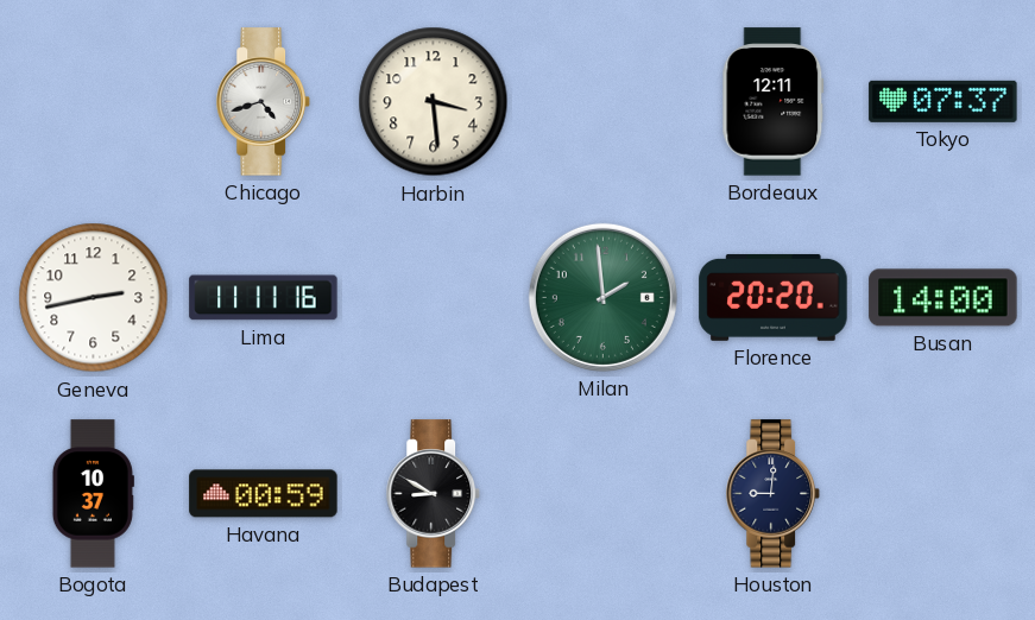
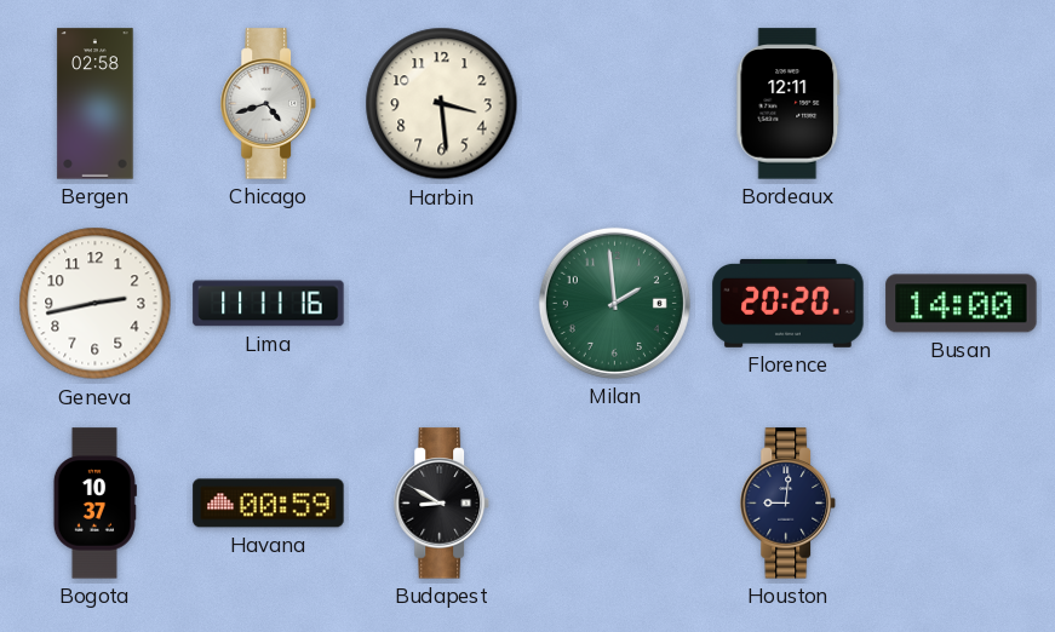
Bergen: none -> 02:58
Tokyo: 07:37 -> none
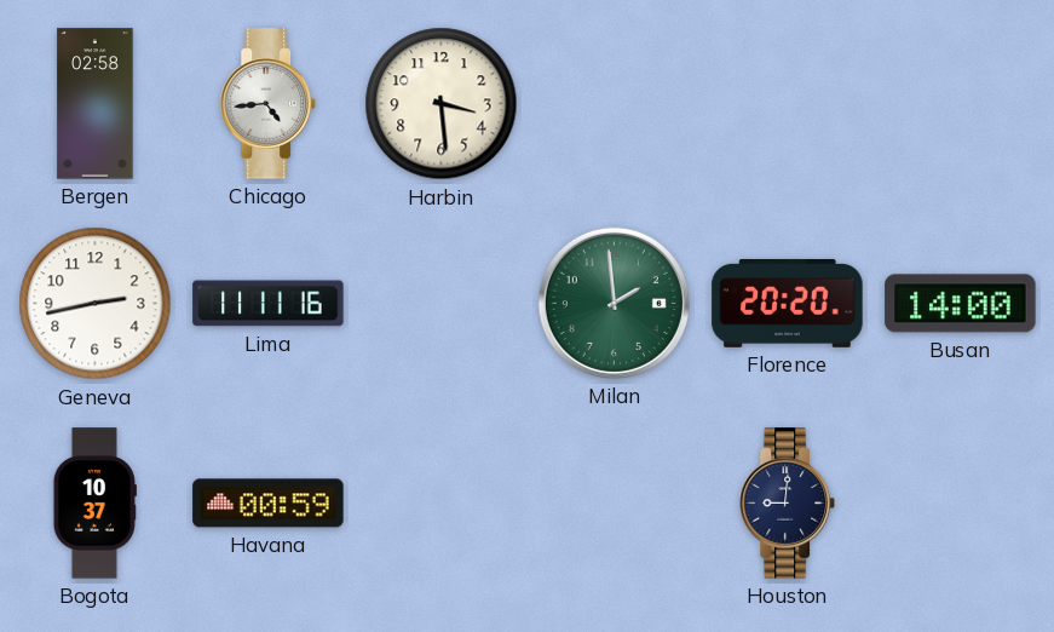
Chicago: 4:42 -> 4:44
Bordeaux: 12:11 -> none
Budapest: 8:50 -> none
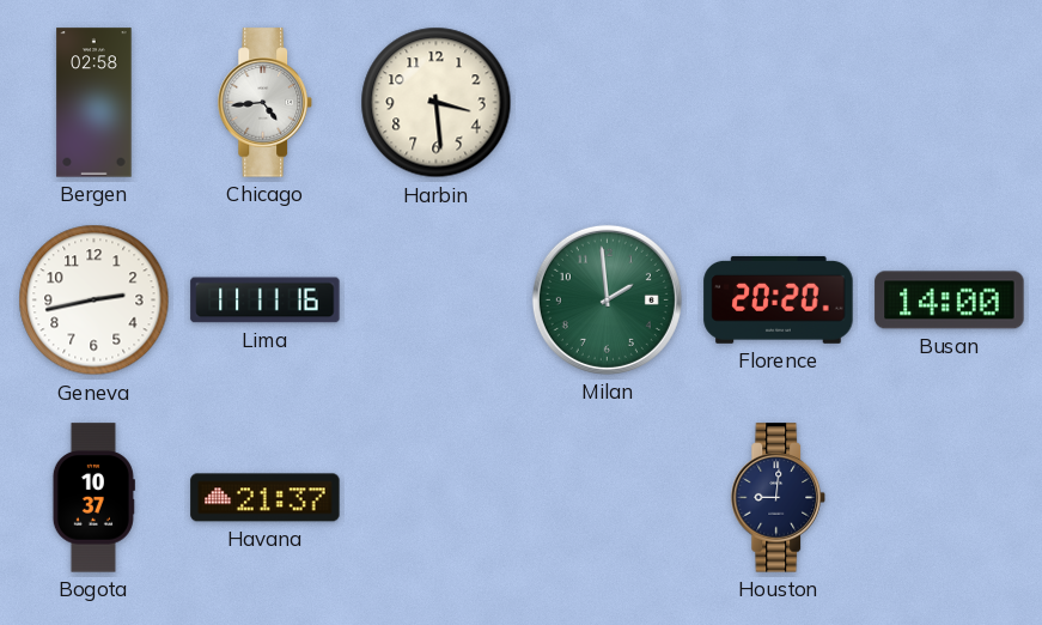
Havana: 00:59 -> 21:37
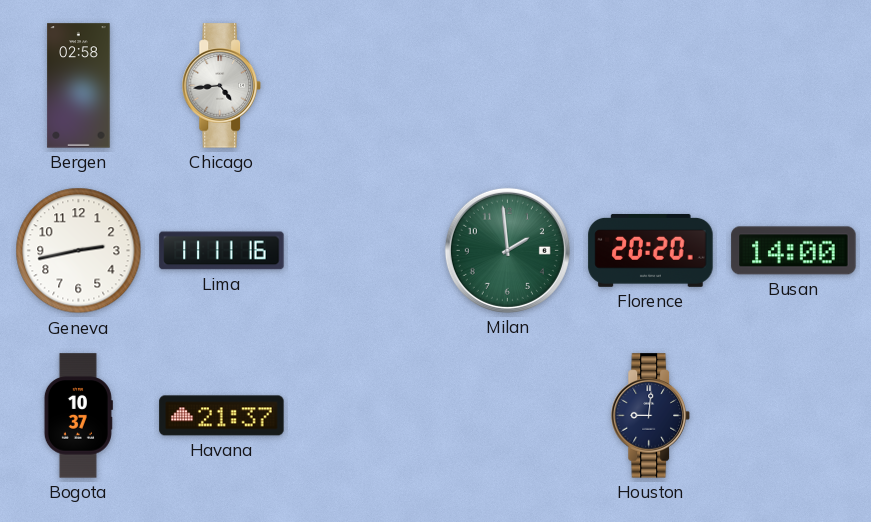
Harbin: 3:29 -> none
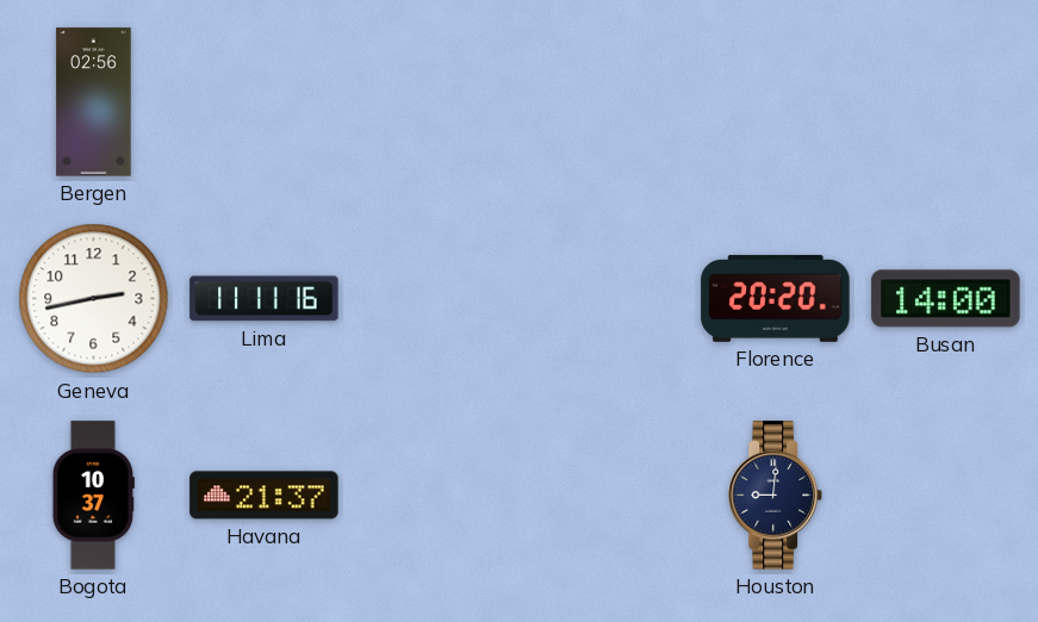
Bergen: 02:58 -> 02:56
Chicago: 4:44 -> none
Milan: 1:59 -> none
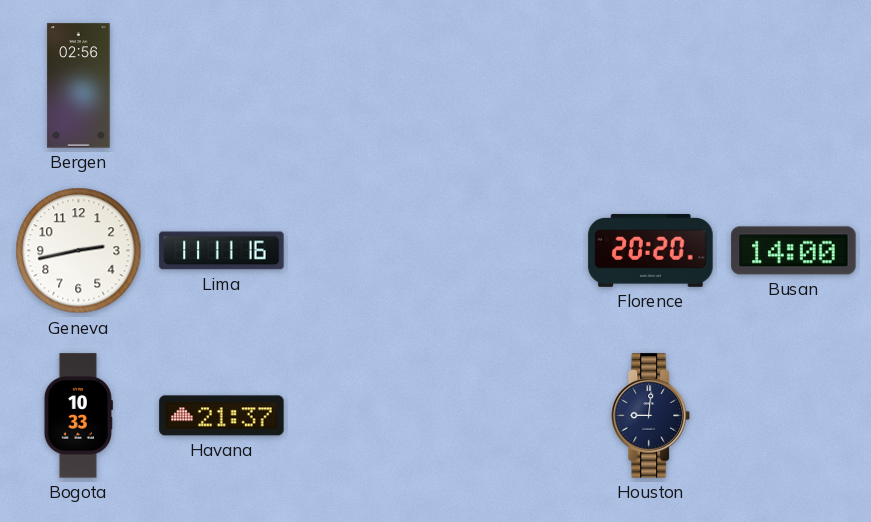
Bogota: 10:37 -> 10:33
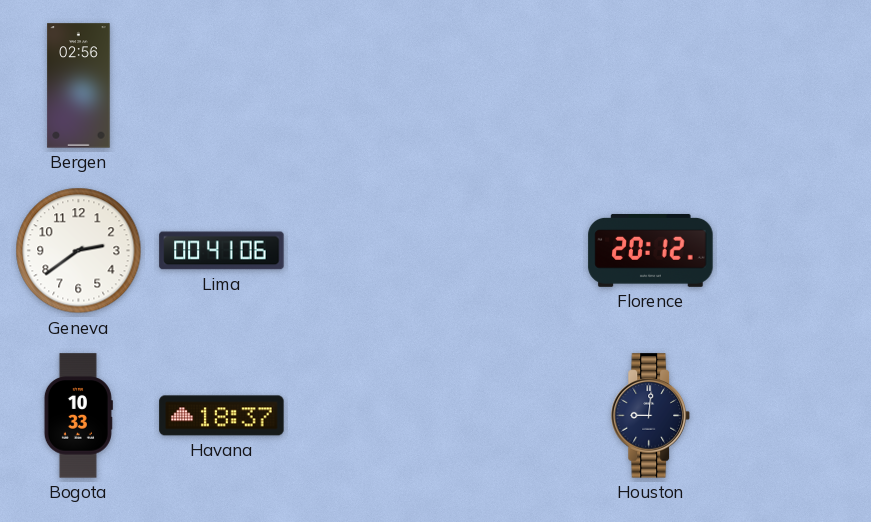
Geneva: 2:43 -> 2:39
Lima: 11:11 -> 00:41
Florence: 20:20 -> 20:12
Busan: 14:00 -> none
Havana: 21:37 -> 18:37
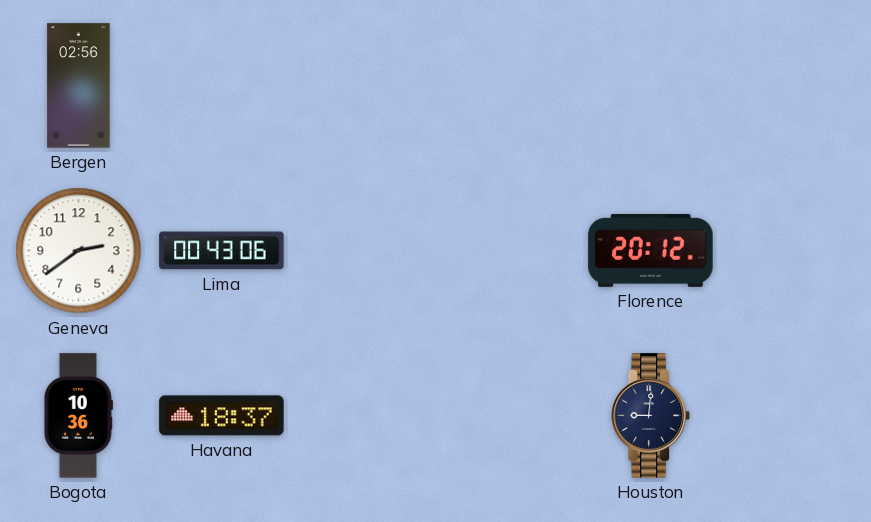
Lima: 00:41 -> 00:43
Bogota: 10:33 -> 10:36
